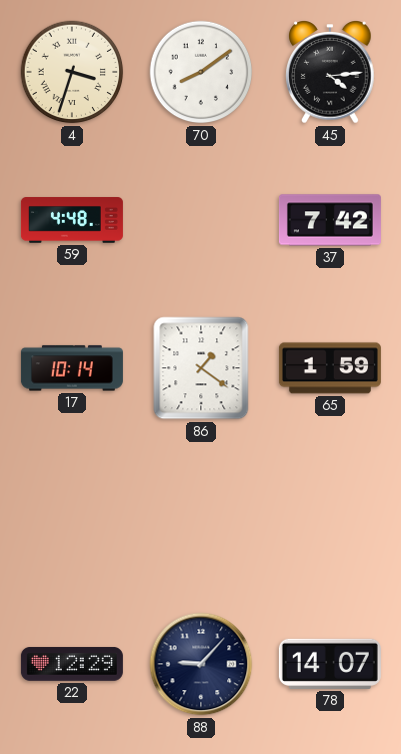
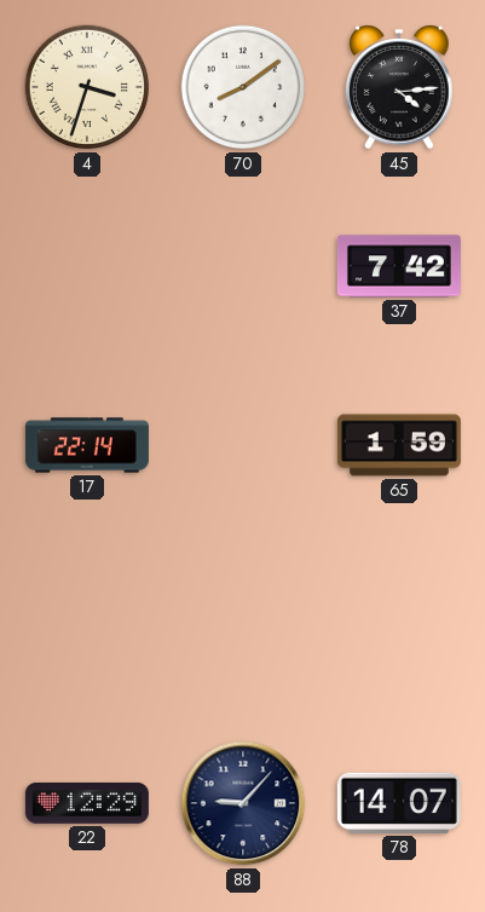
59: 4:48 -> none
17: 10:14 -> 22:14
86: 1:21 -> none
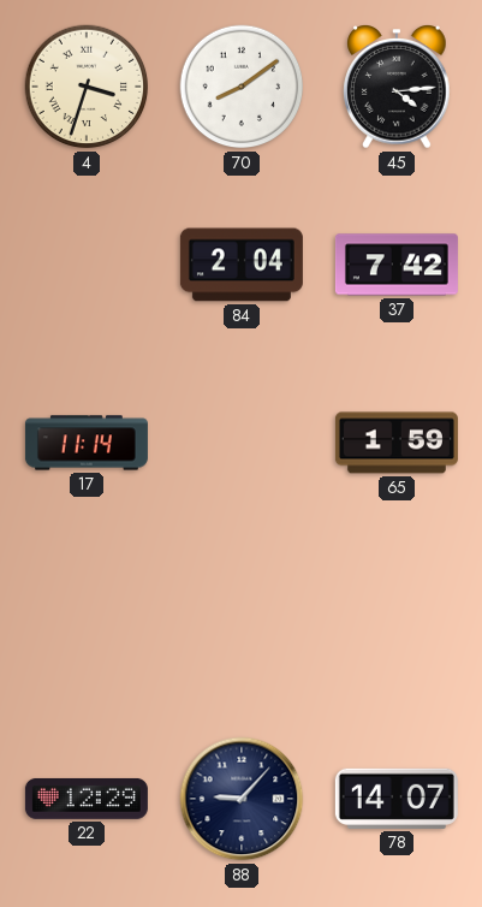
84: none -> 2:04
17: 22:14 -> 11:14
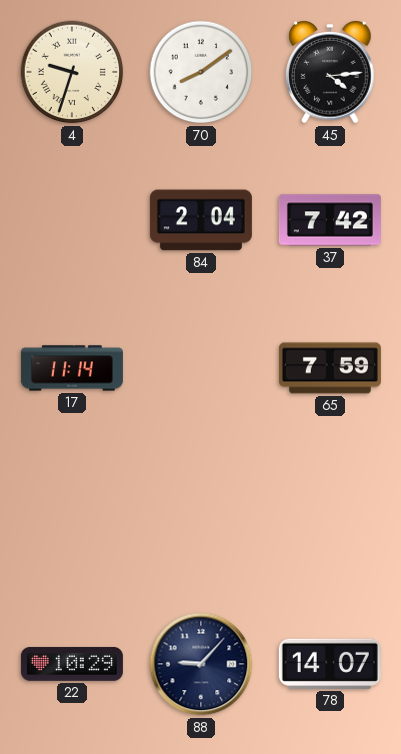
4: 3:33 -> 9:33
65: 1:59 -> 7:59
22: 12:29 -> 10:29
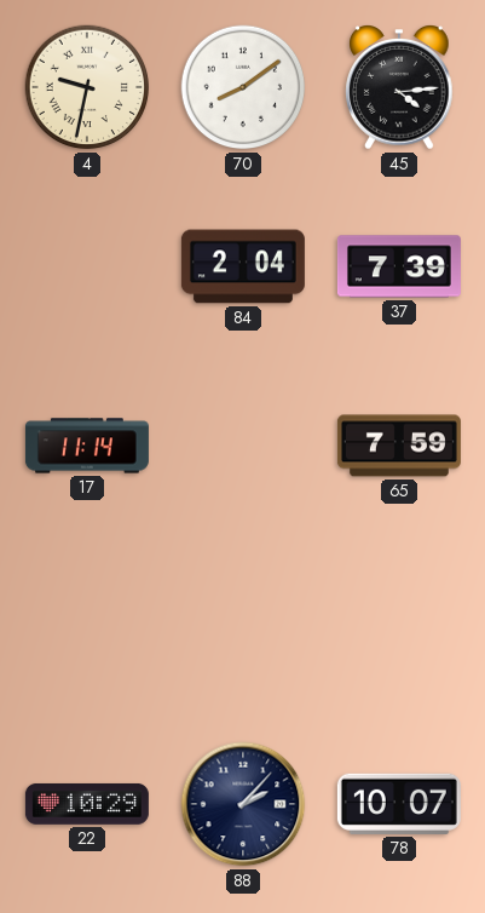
4: 9:33 -> 9:32
37: 7:42 -> 7:39
88: 9:07 -> 2:07
78: 14:07 -> 10:07
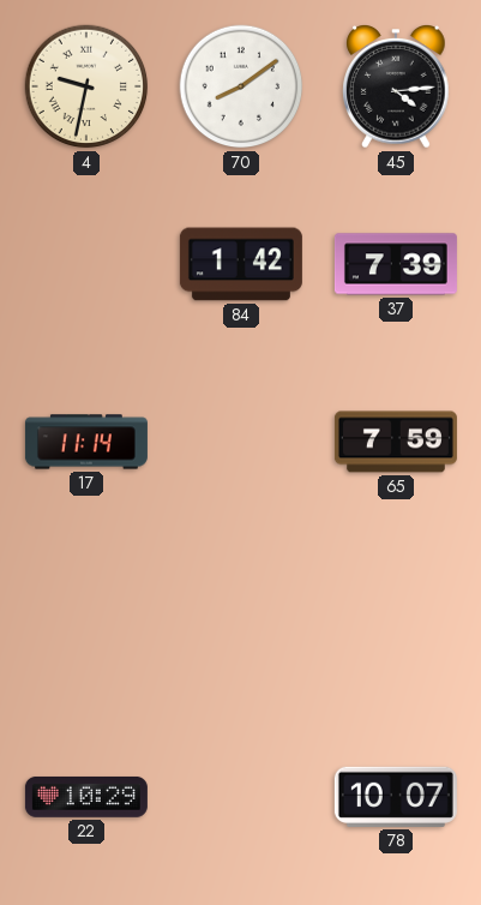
84: 2:04 -> 1:42
88: 2:07 -> none
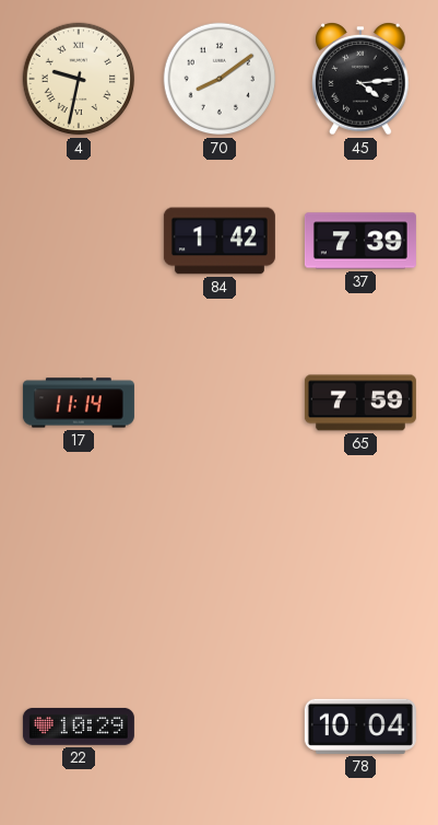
78: 10:07 -> 10:04
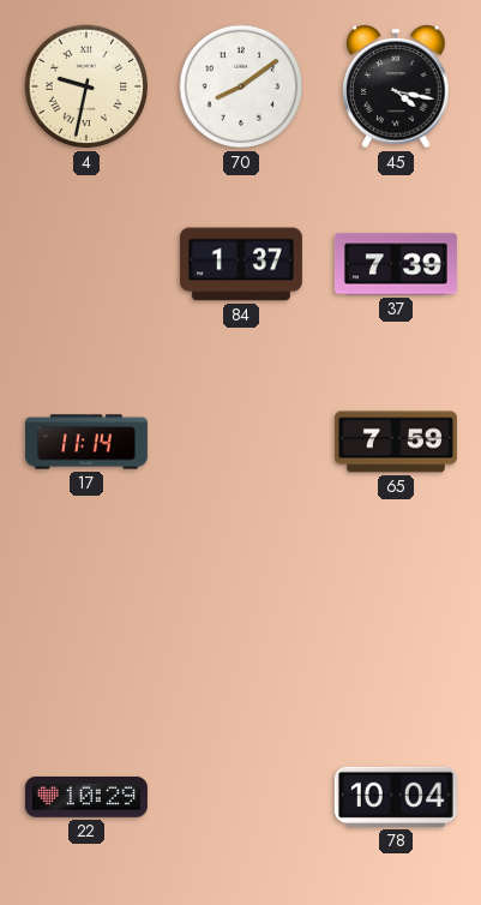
45: 4:14 -> 4:17
84: 1:42 -> 1:37
